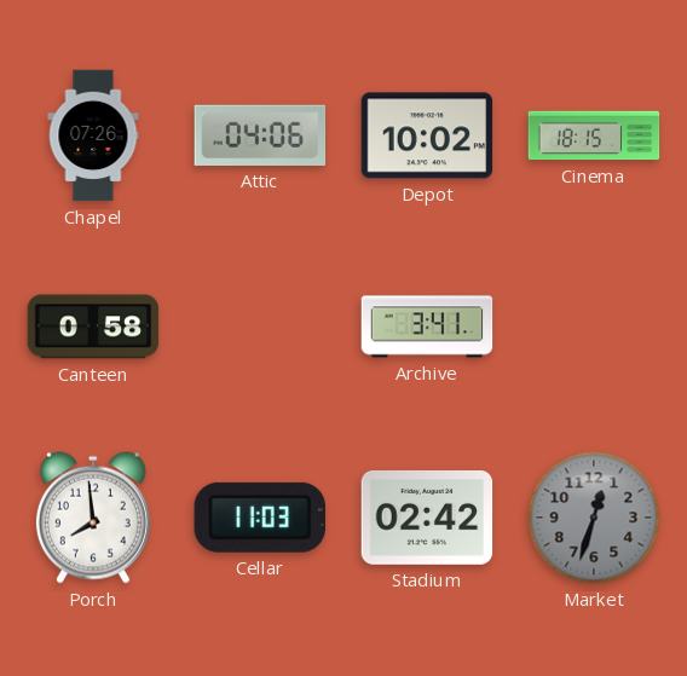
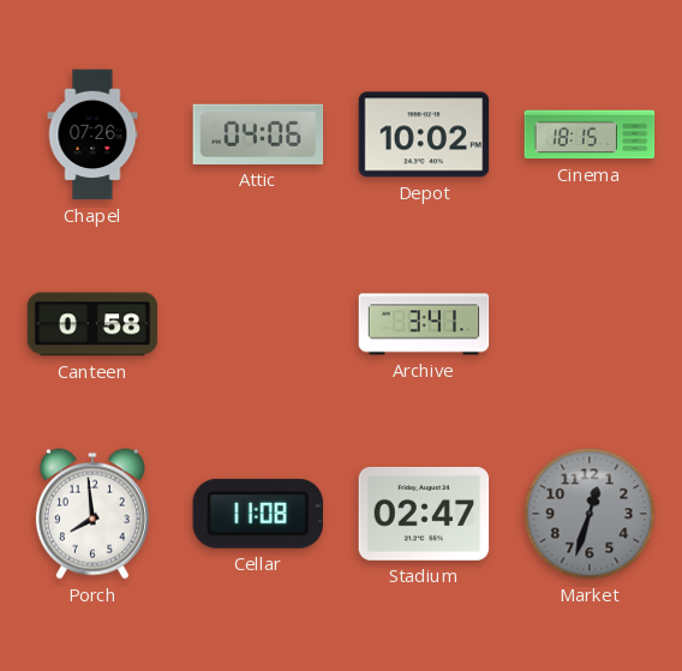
Cellar: 11:03 -> 11:08
Stadium: 02:42 -> 02:47
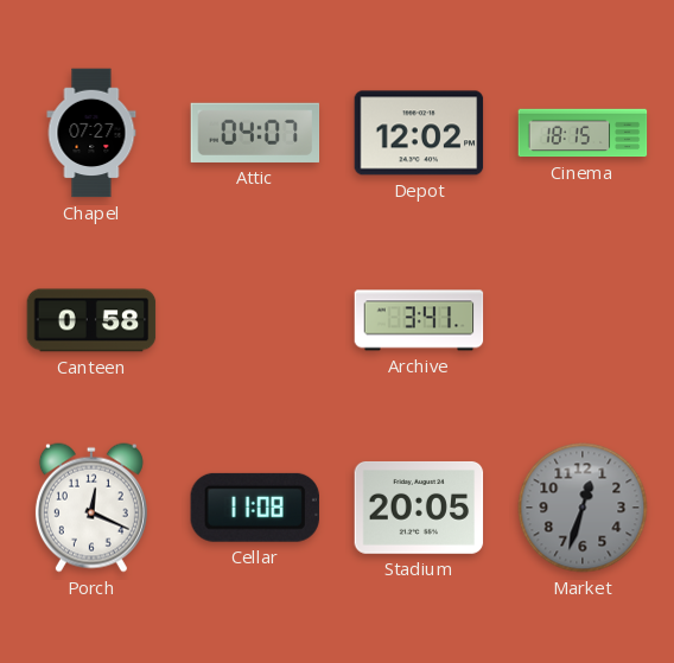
Chapel: 07:26 -> 07:27
Attic: 04:06 -> 04:07
Depot: 10:02 -> 12:02
Porch: 7:59 -> 12:19
Stadium: 02:47 -> 20:05
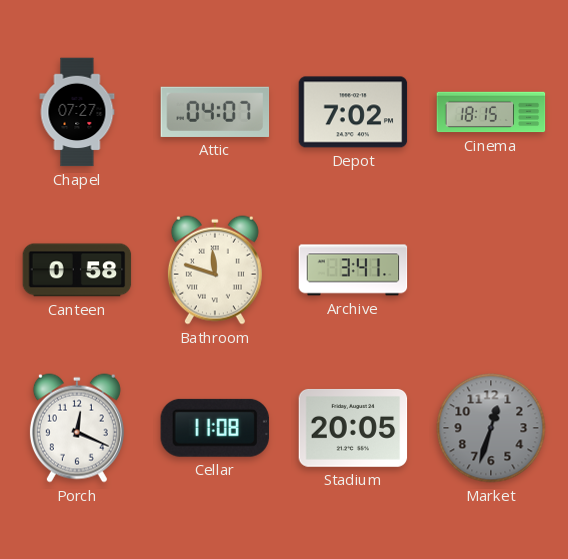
Depot: 12:02 -> 7:02
Bathroom: none -> 11:48
